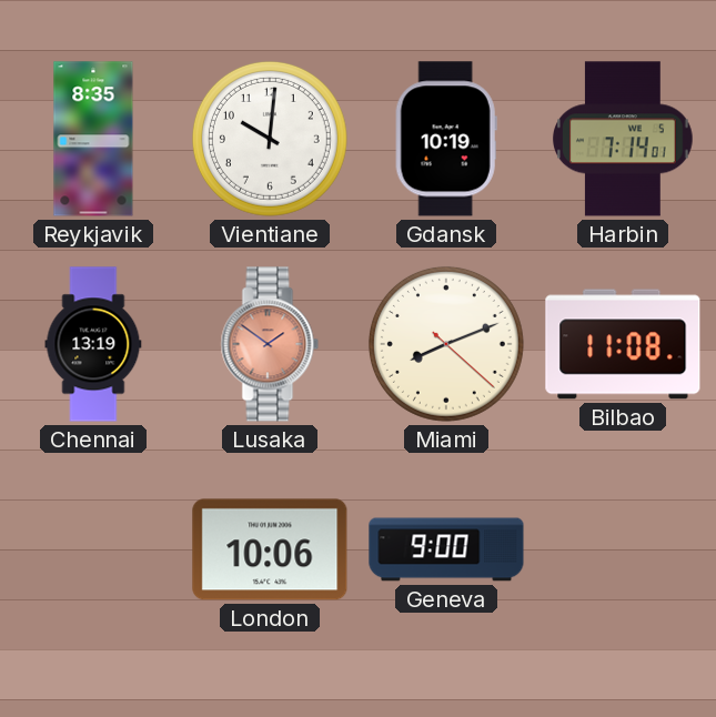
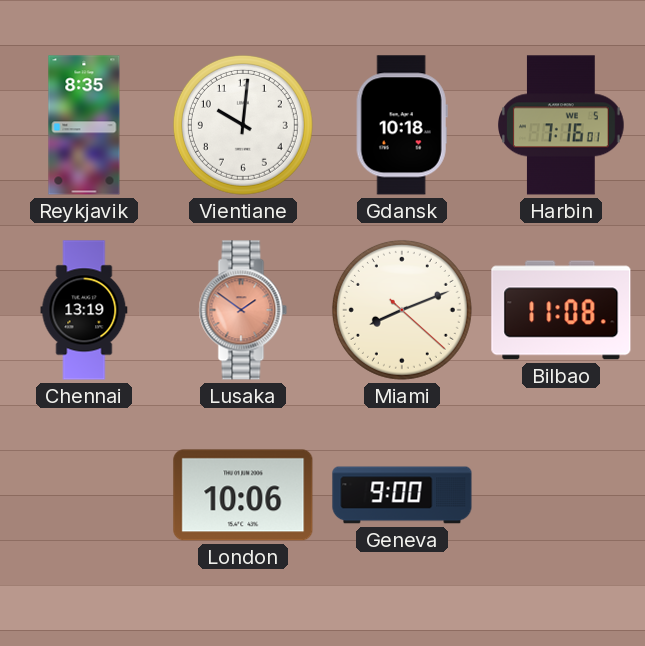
Gdansk: 10:19 -> 10:18
Harbin: 7:14 -> 7:16
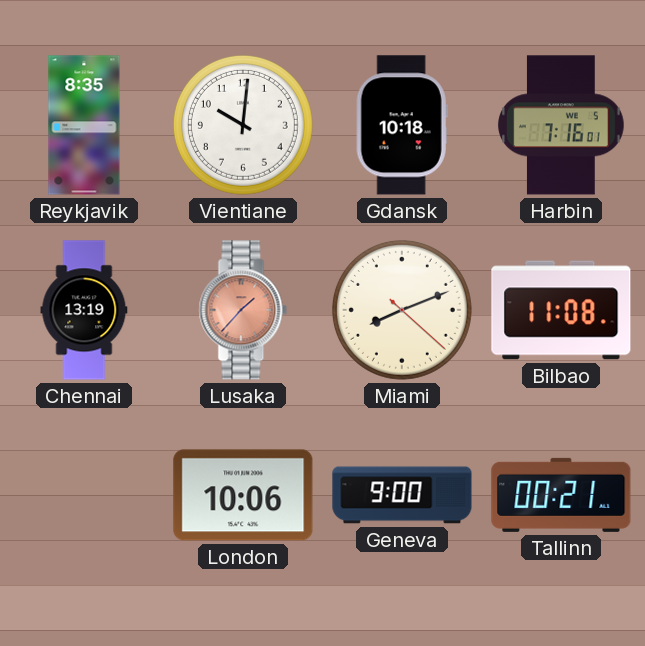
Lusaka: 1:51 -> 1:37
Tallinn: none -> 00:21
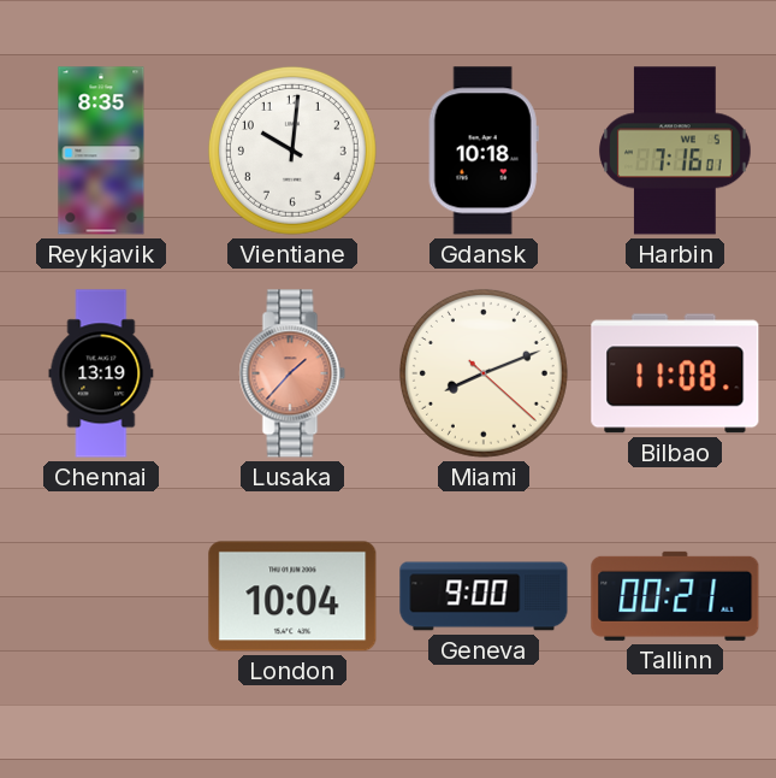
London: 10:06 -> 10:04
